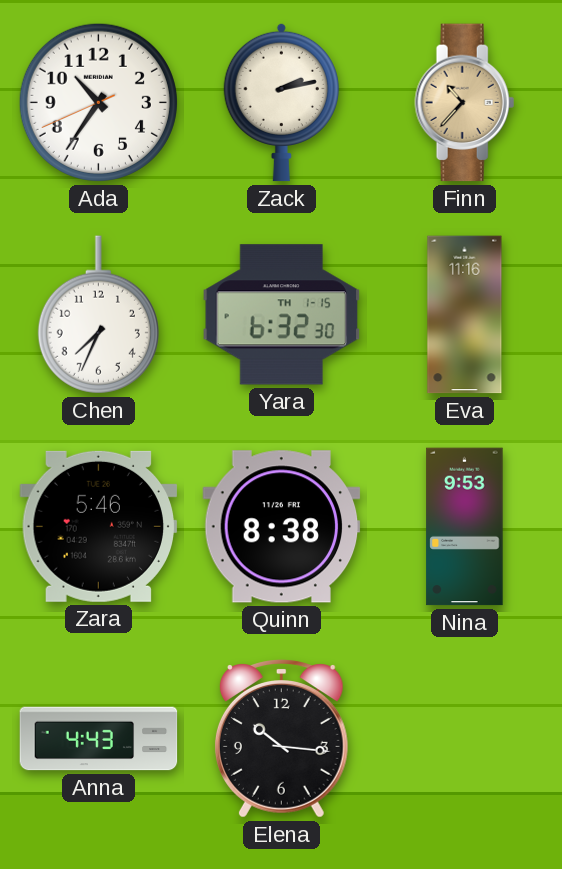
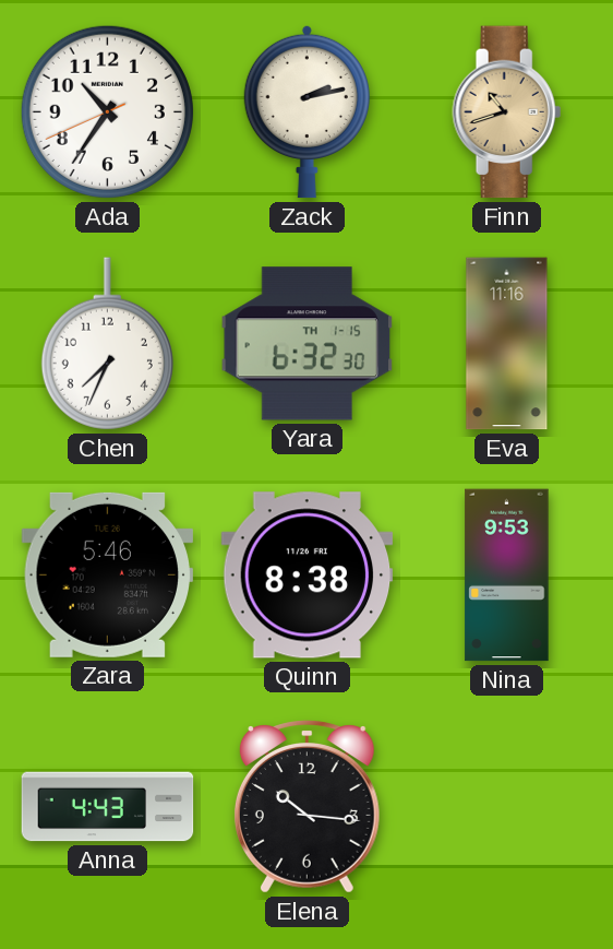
Finn: 10:37 -> 10:42
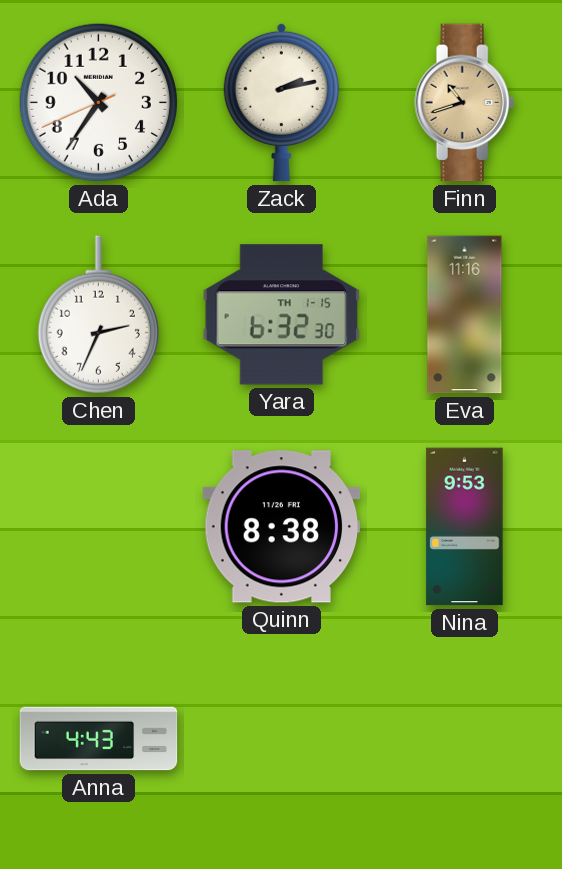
Chen: 7:34 -> 2:34
Zara: 5:46 -> none
Elena: 10:16 -> none
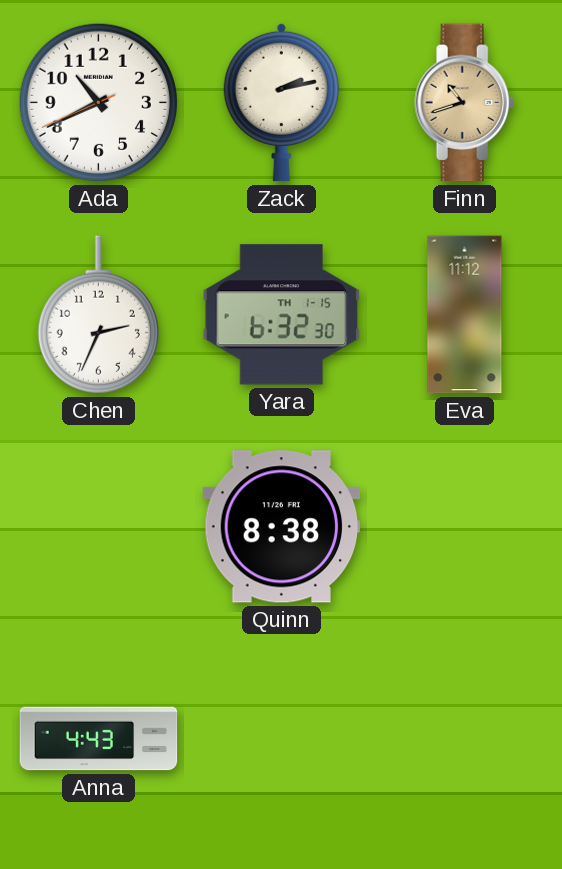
Ada: 10:35 -> 10:40
Eva: 11:16 -> 11:12
Nina: 9:53 -> none
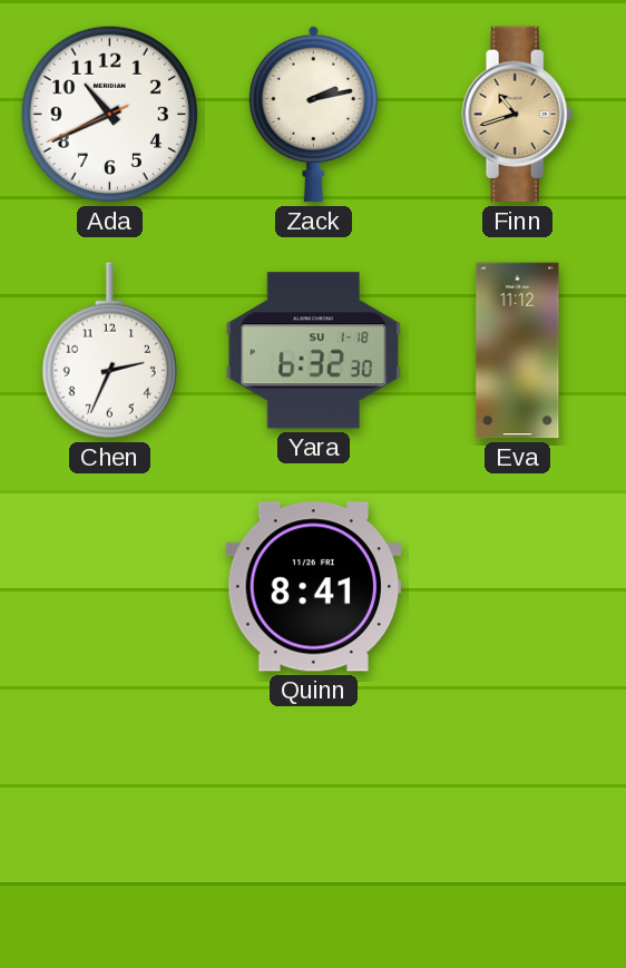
Yara date: TH 1-15 -> SU 1-18
Quinn: 8:38 -> 8:41
Anna: 4:43 -> none
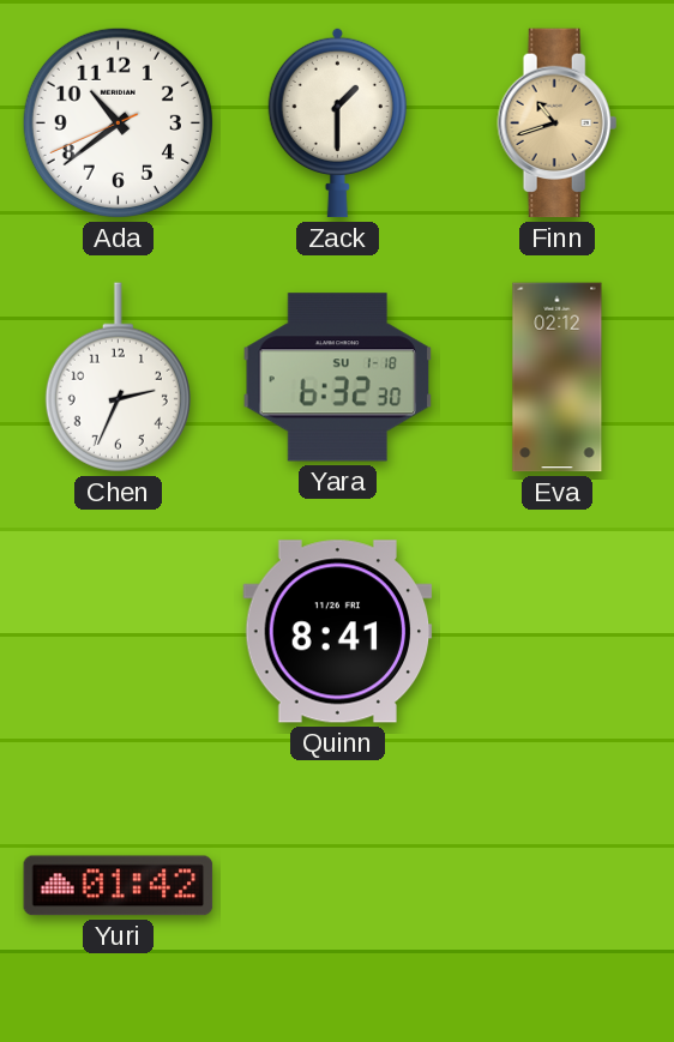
Ada: 10:40 -> 10:38
Zack: 2:13 -> 1:30
Eva: 11:12 -> 02:12
Yuri: none -> 01:42
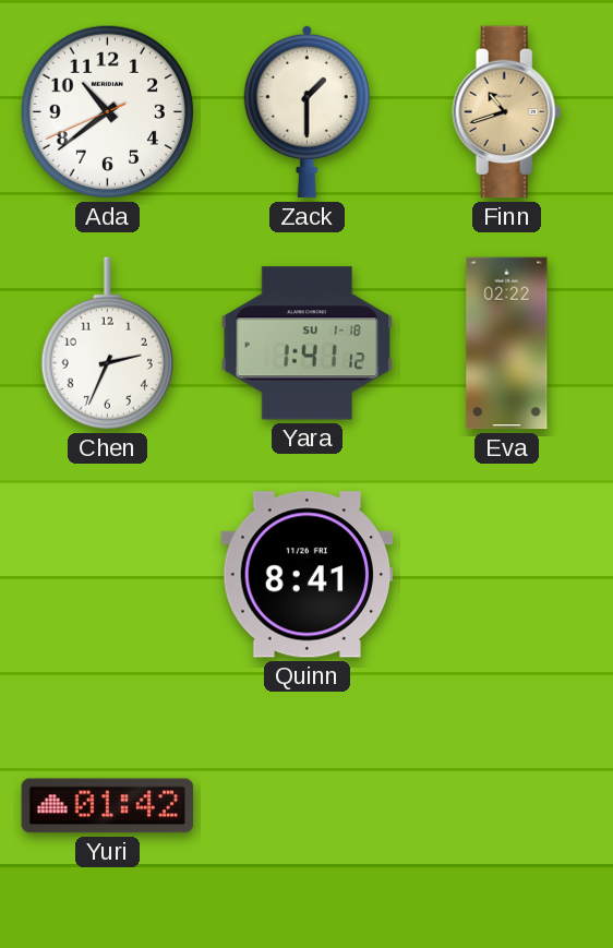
Yara: 6:32 -> 1:41
Eva: 02:12 -> 02:22
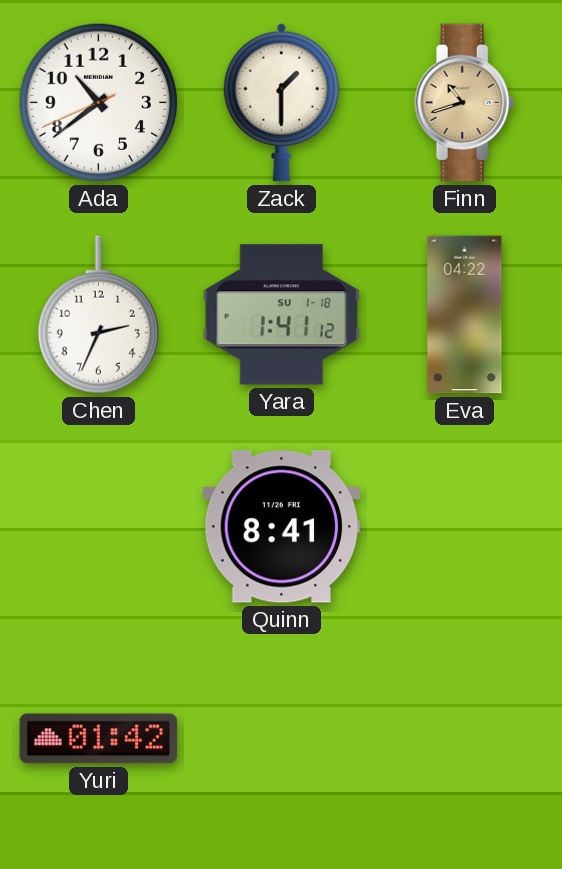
Eva: 02:22 -> 04:22
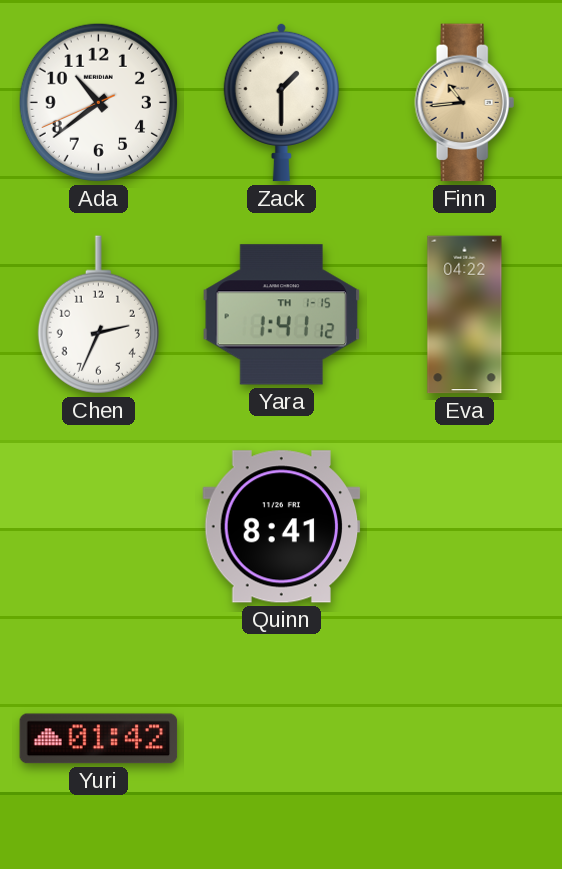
Finn: 10:42 -> 10:44
Yara date: SU 1-18 -> TH 1-15
